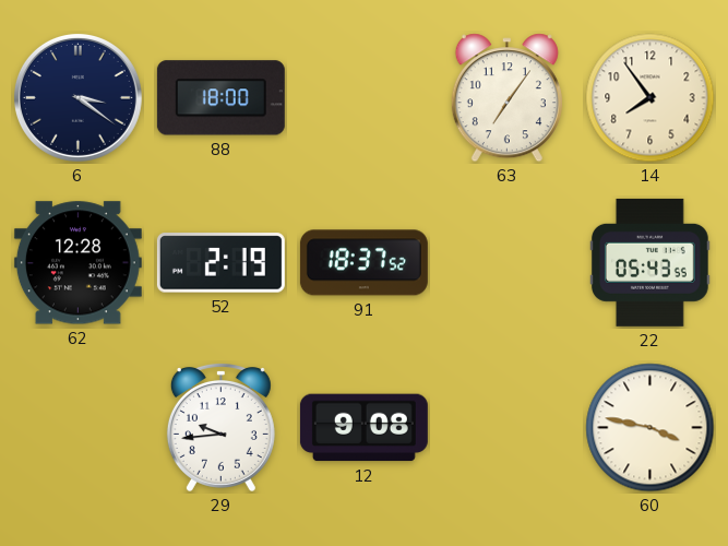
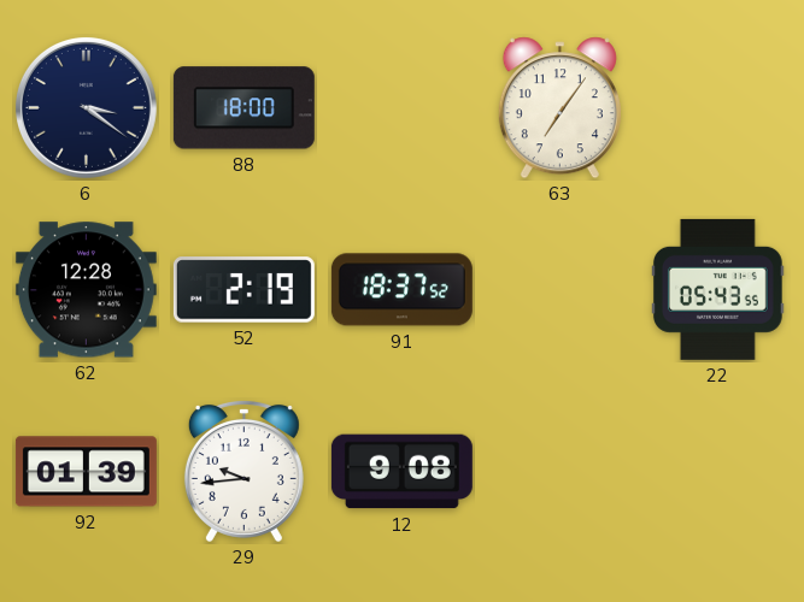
14: 7:54 -> none
92: none -> 01:39
60: 3:47 -> none
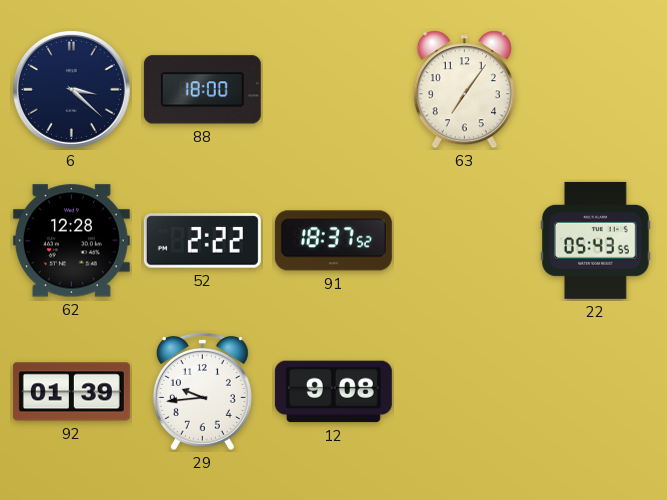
6: 3:21 -> 3:22
52: 2:19 -> 2:22
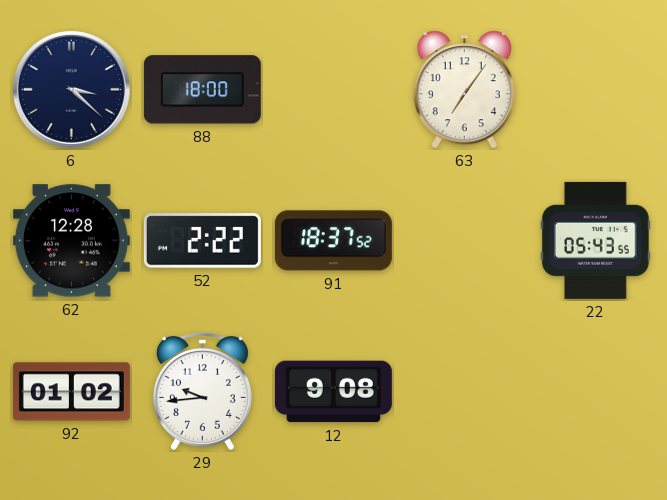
92: 01:39 -> 01:02
